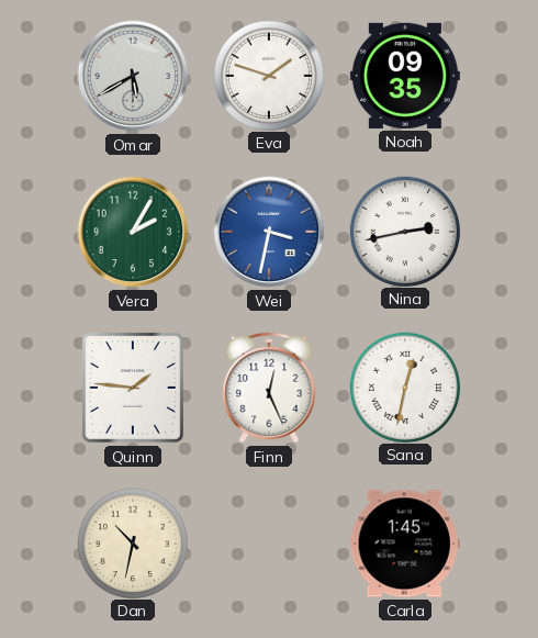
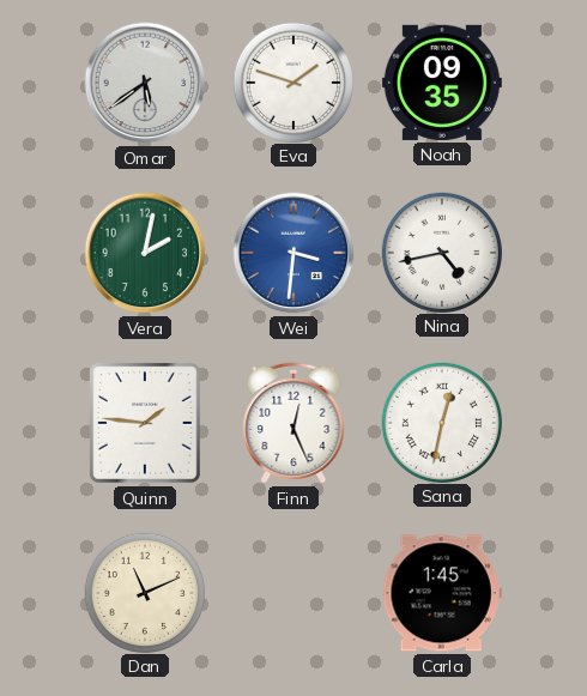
Omar: 5:40 -> 5:39
Vera: 2:05 -> 2:02
Wei: 3:32 -> 3:31
Nina: 2:43 -> 4:43
Dan: 10:32 -> 11:11
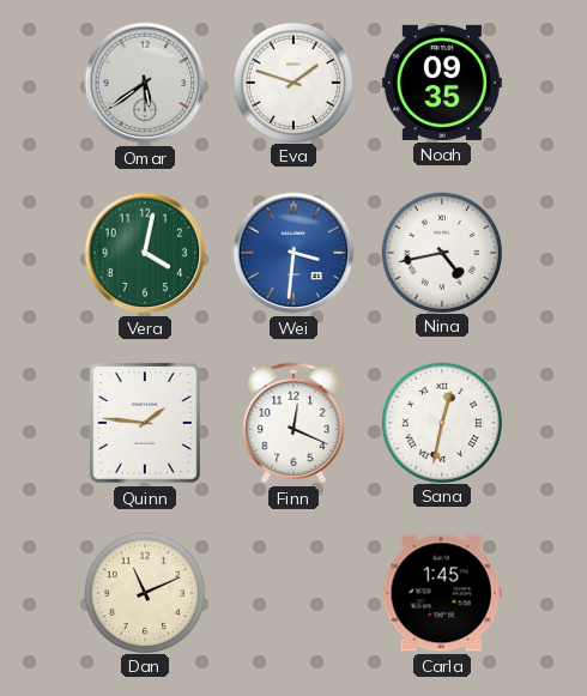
Vera: 2:02 -> 4:02
Finn: 12:26 -> 12:19
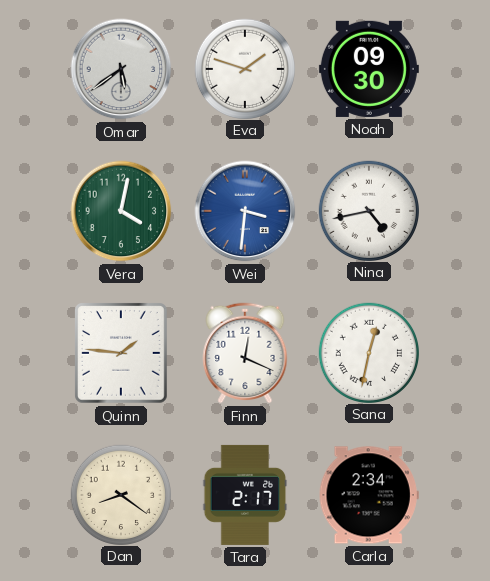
Noah: 09:35 -> 09:30
Dan: 11:11 -> 8:21
Tara: none -> 2:17
Carla: 1:45 -> 2:34
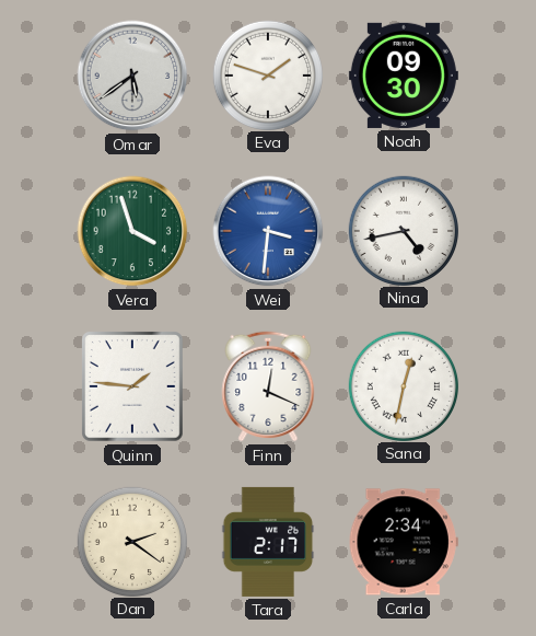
Vera: 4:02 -> 3:57
Dan: 8:21 -> 2:21
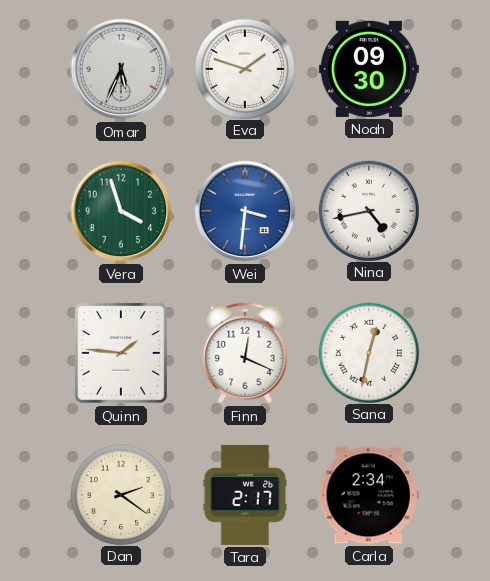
Omar: 5:39 -> 5:34
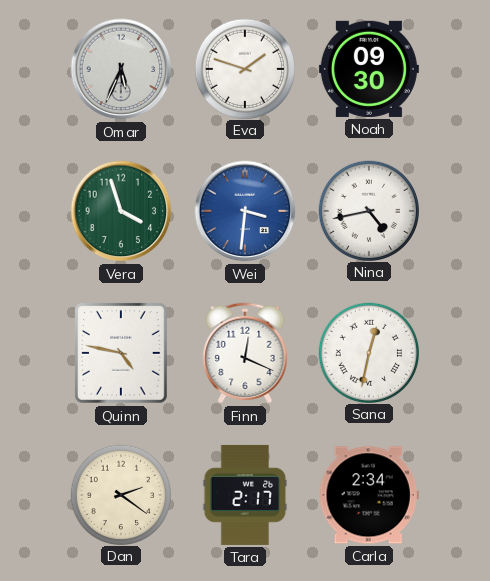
Quinn: 1:46 -> 4:47
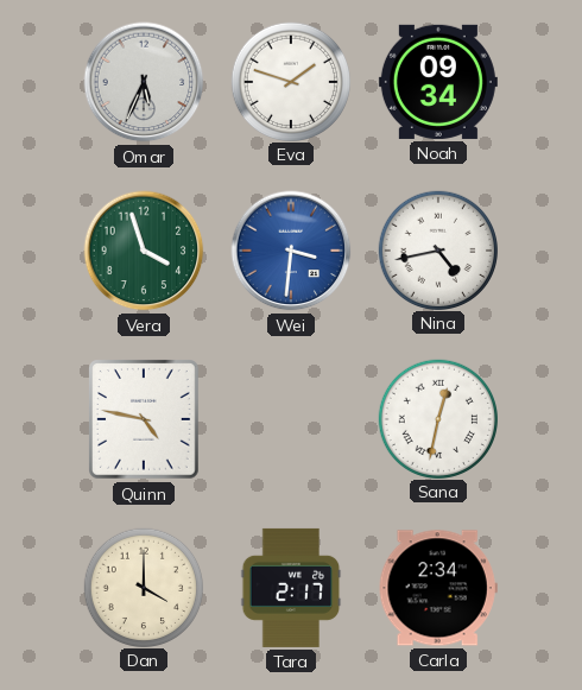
Noah: 09:30 -> 09:34
Finn: 12:19 -> none
Dan: 2:21 -> 4:00
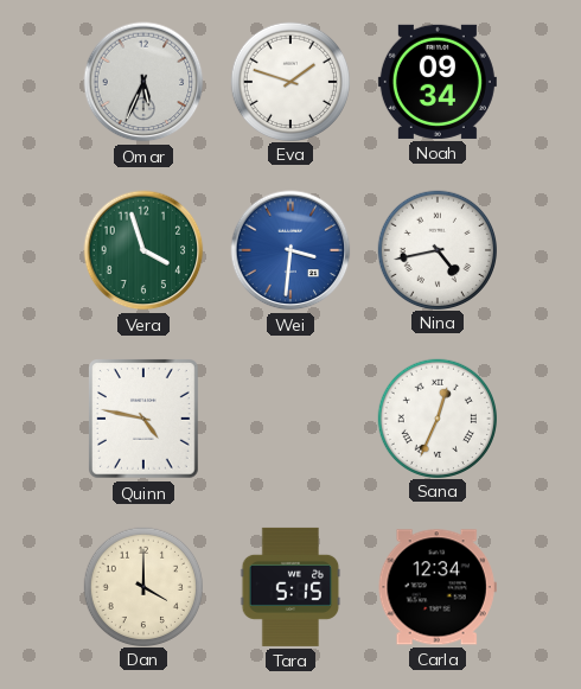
Sana: 12:32 -> 12:34
Tara: 2:17 -> 5:15
Carla: 2:34 -> 12:34
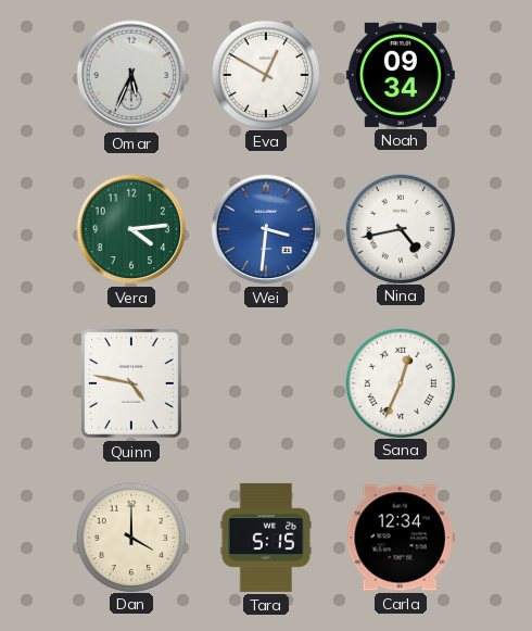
Eva: 1:48 -> 12:50
Vera: 3:57 -> 4:14
